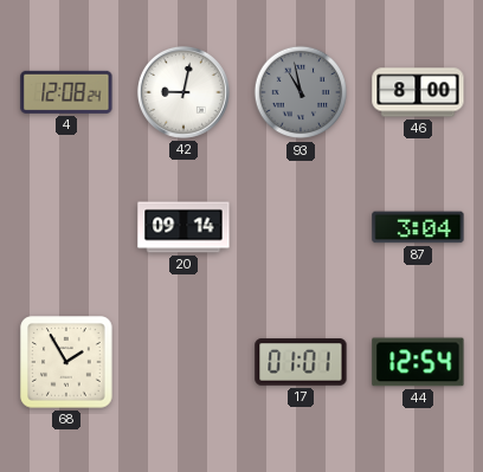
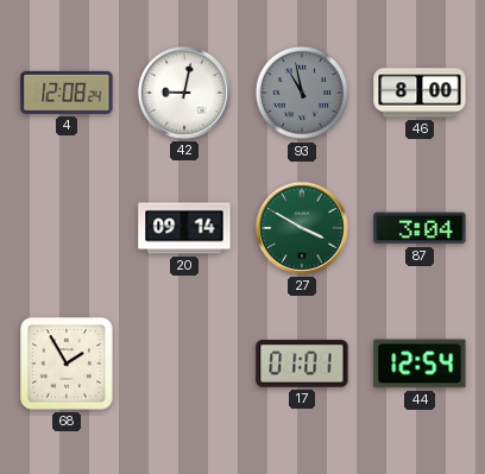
27: none -> 3:50
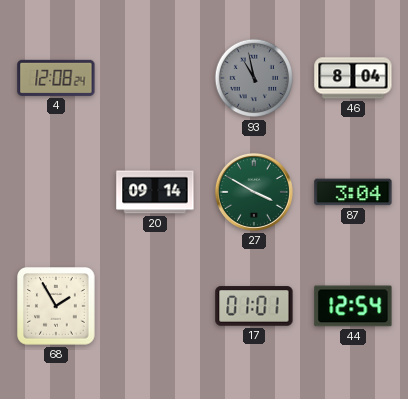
42: 9:02 -> none
46: 8:00 -> 8:04
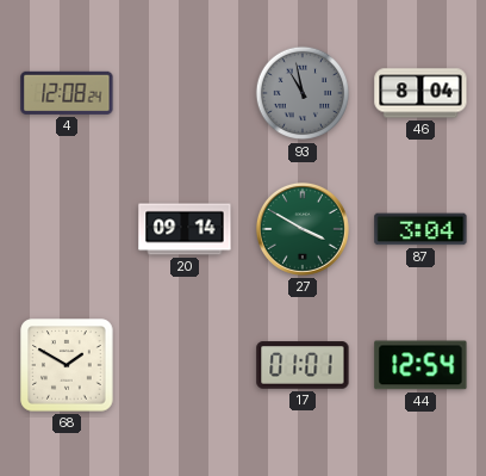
68: 1:55 -> 1:50
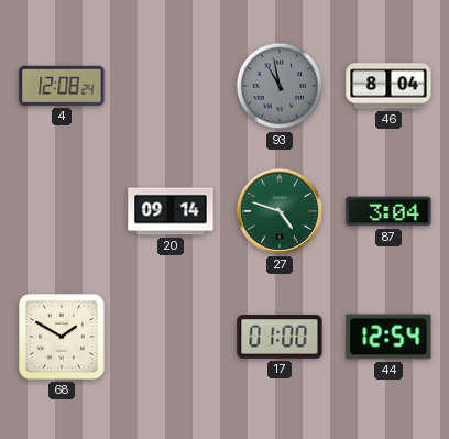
27: 3:50 -> 4:48
17: 01:01 -> 01:00
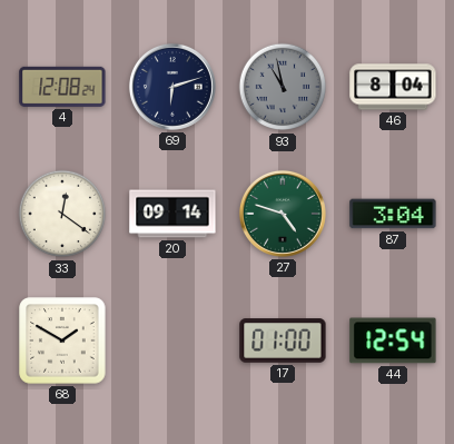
69: none -> 6:12
33: none -> 12:21
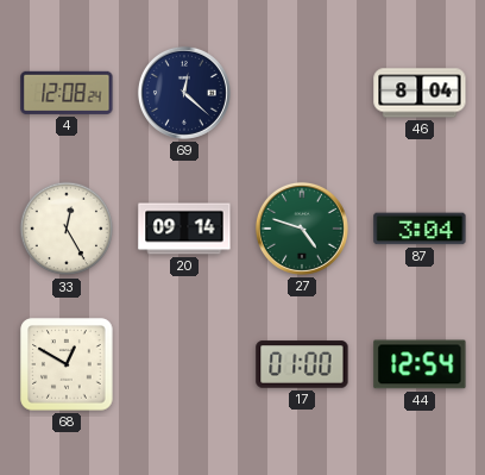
69: 6:12 -> 12:22
93: 10:58 -> none
33: 12:21 -> 12:25
68: 1:50 -> 12:50
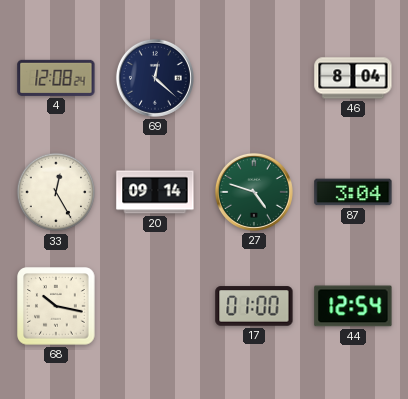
68: 12:50 -> 10:17
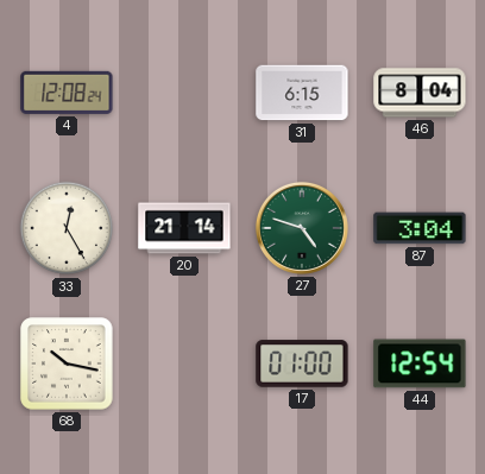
69: 12:22 -> none
31: none -> 6:15
20: 09:14 -> 21:14
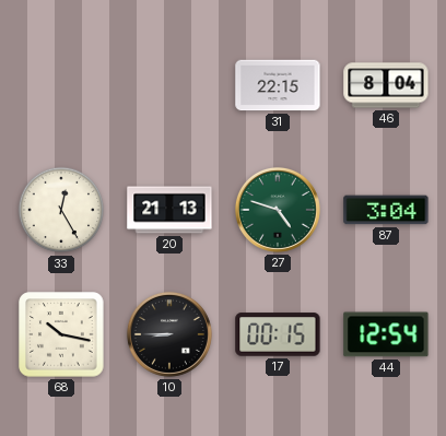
4: 12:08 -> none
31: 6:15 -> 22:15
20: 21:14 -> 21:13
10: none -> 8:45
17: 01:00 -> 00:15
